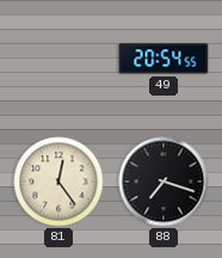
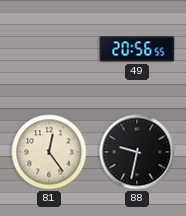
49: 20:54 -> 20:56
88: 7:18 -> 9:32
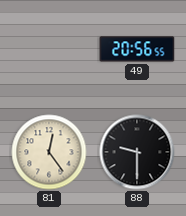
88: 9:32 -> 9:30
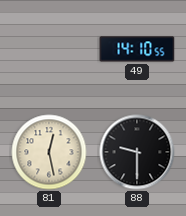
49: 20:56 -> 14:10
81: 12:24 -> 12:28
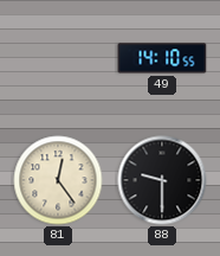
81: 12:28 -> 12:24
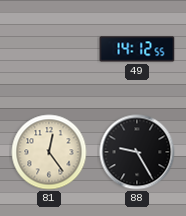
49: 14:10 -> 14:12
88: 9:30 -> 9:25
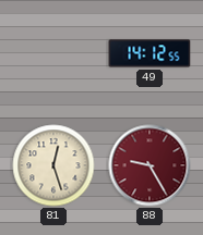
81: 12:24 -> 12:27
88 dial: black -> burgundy
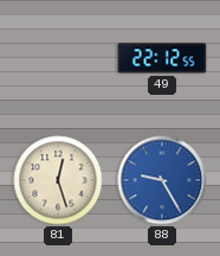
49: 14:12 -> 22:12
88 dial: burgundy -> blue
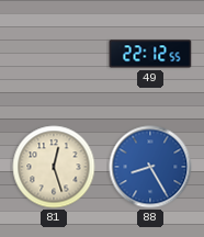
88: 9:25 -> 8:25
